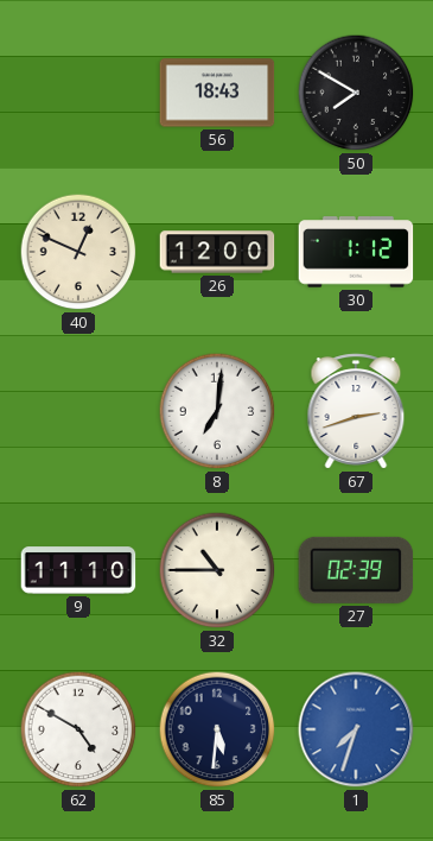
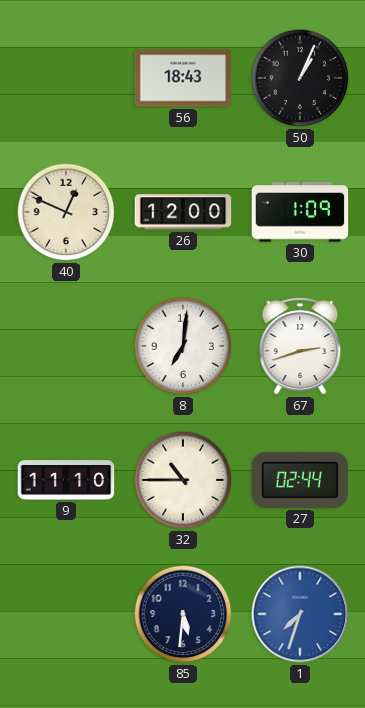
50: 7:50 -> 1:04
30: 1:12 -> 1:09
27: 02:39 -> 02:44
62: 4:50 -> none
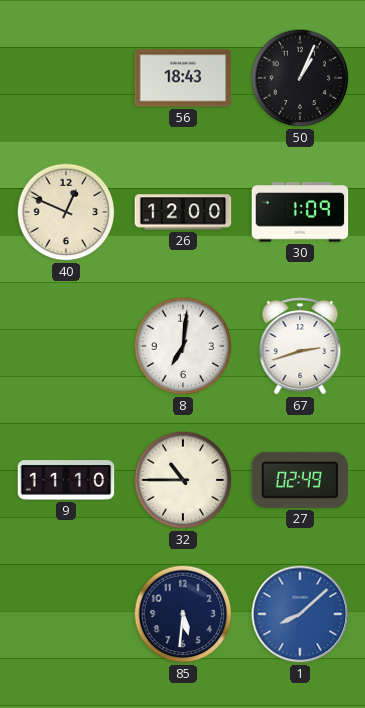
27: 02:44 -> 02:49
1: 7:33 -> 8:08
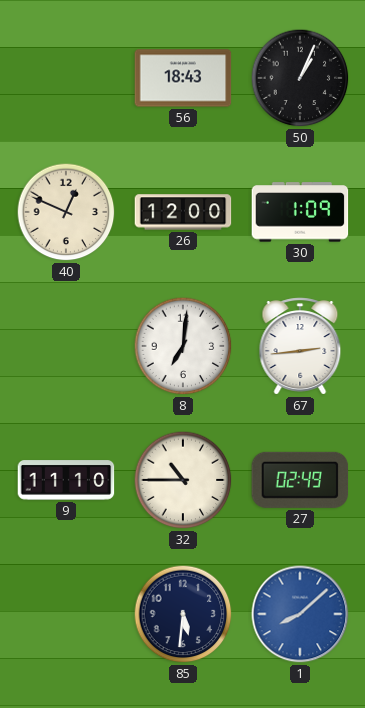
67: 2:42 -> 2:44
